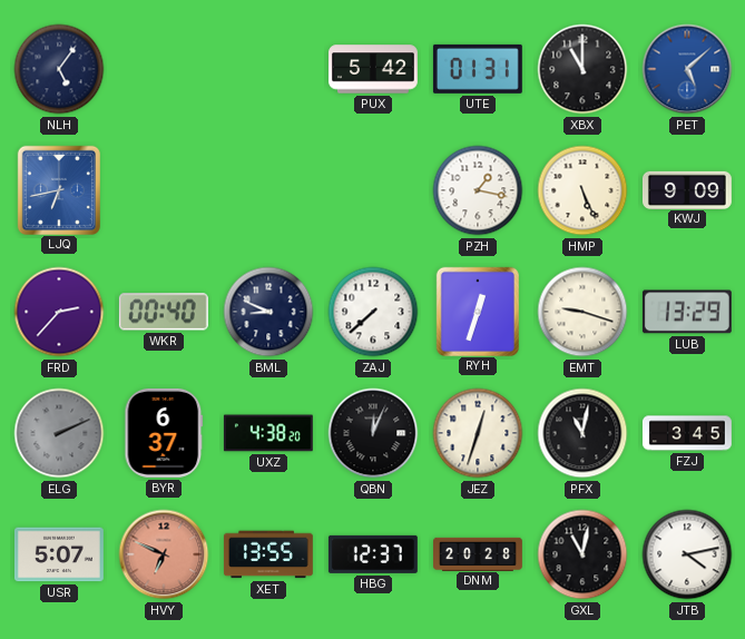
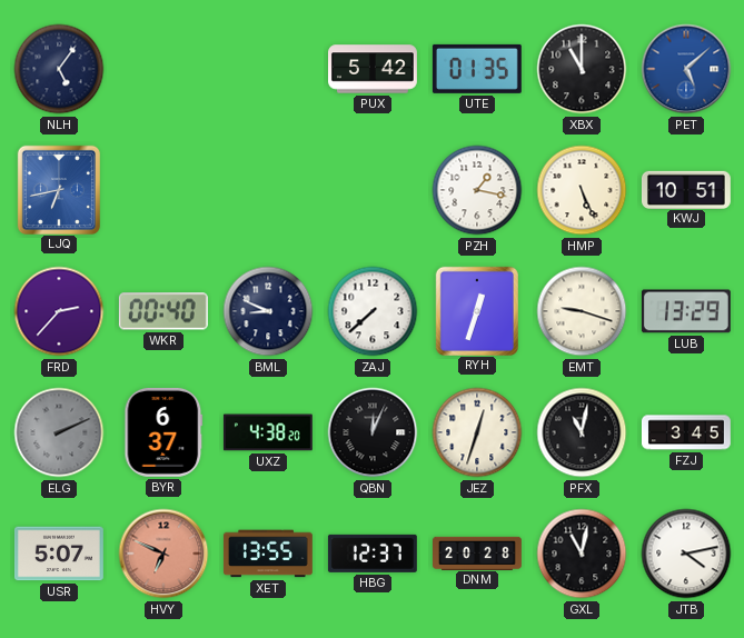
UTE: 01:31 -> 01:35
KWJ: 9:09 -> 10:51
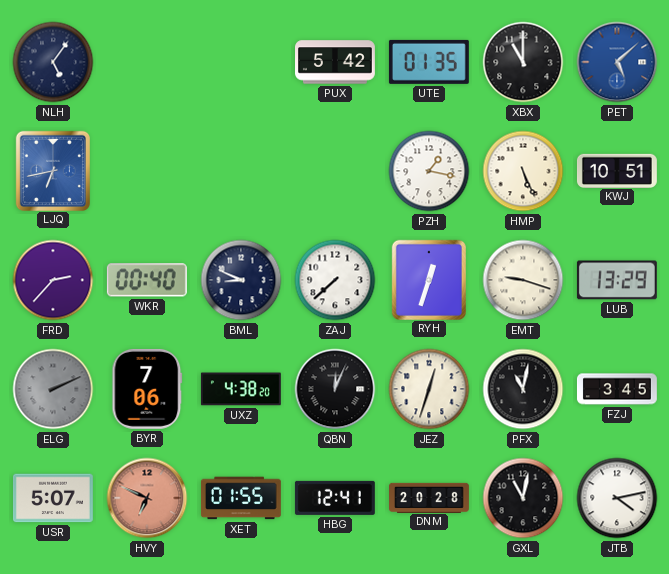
BYR: 6:37 -> 7:06
XET: 13:55 -> 01:55
HBG: 12:37 -> 12:41
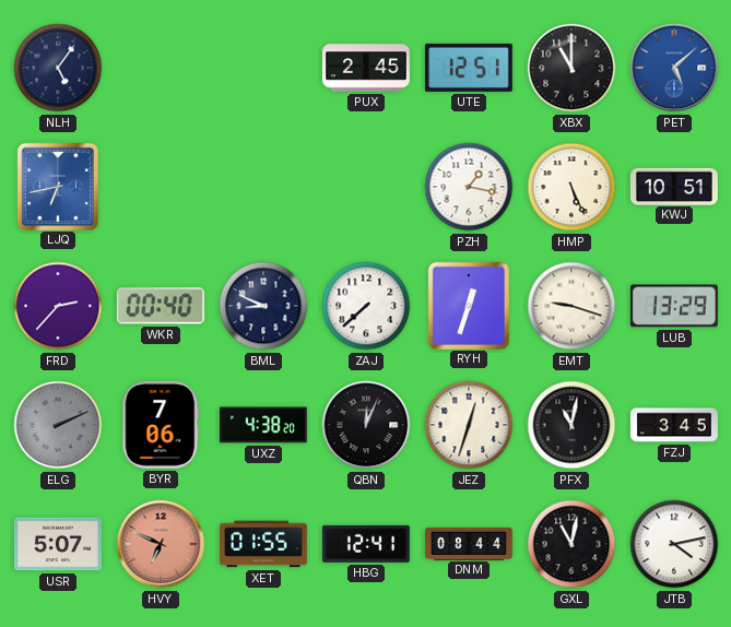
PUX: 5:42 -> 2:45
UTE: 01:35 -> 12:51
DNM: 20:28 -> 08:44
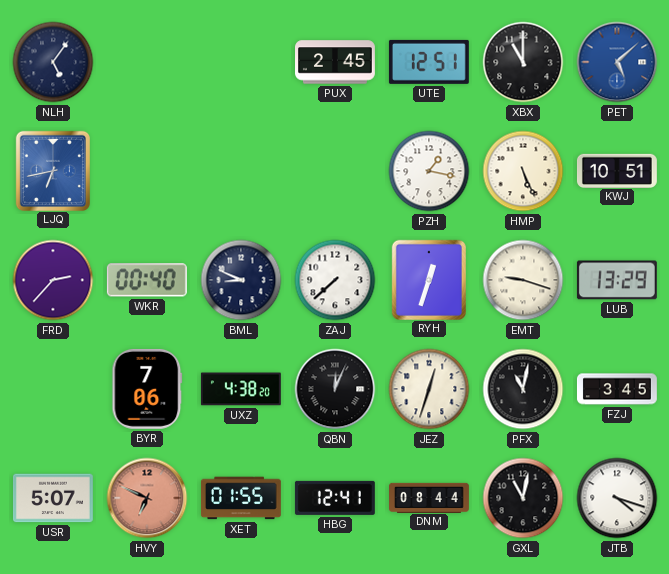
ELG: 2:11 -> none
JTB: 4:13 -> 4:18
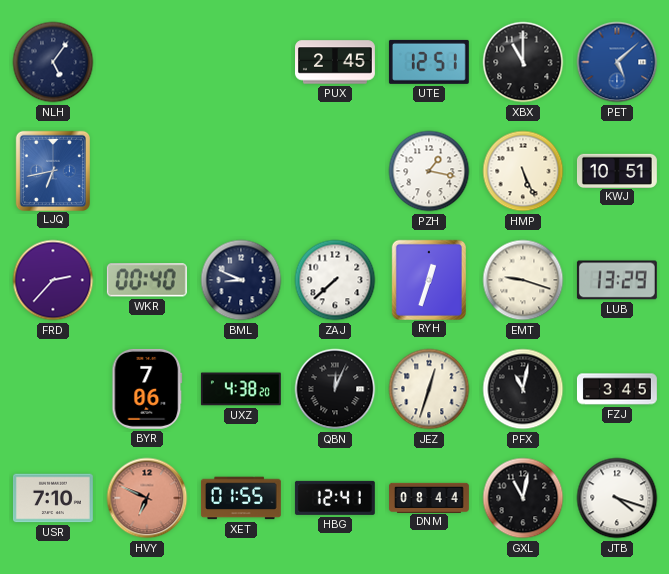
USR: 5:07 -> 7:10
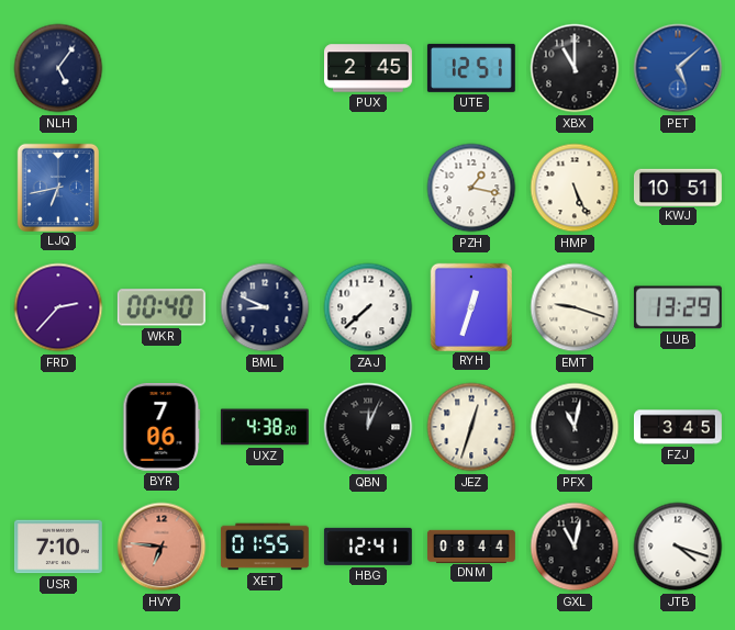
HVY: 6:49 -> 6:46
